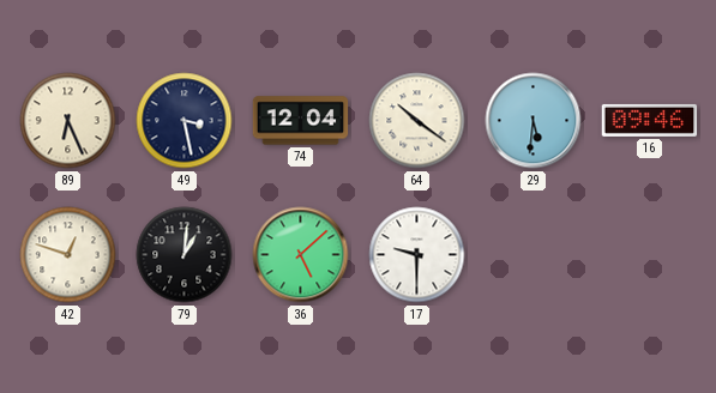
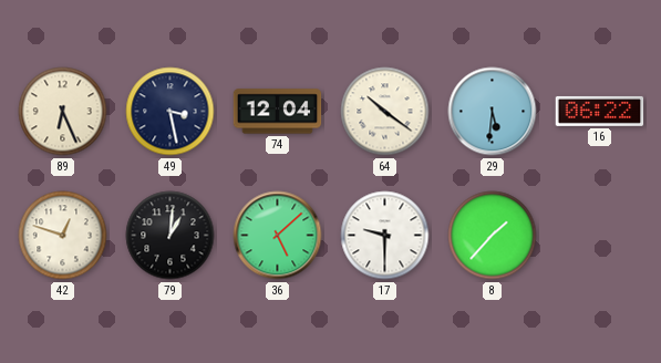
16: 09:46 -> 06:22
8: none -> 1:37
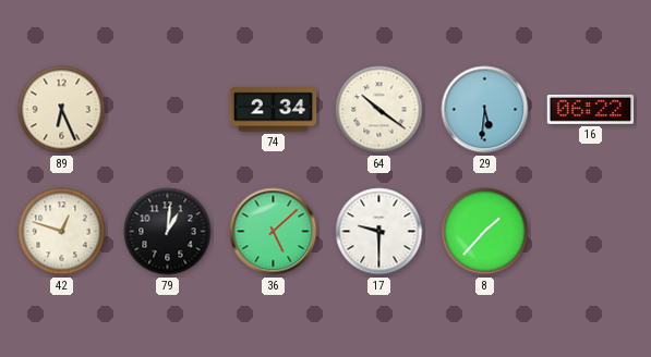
49: 3:28 -> none
74: 12:04 -> 2:34
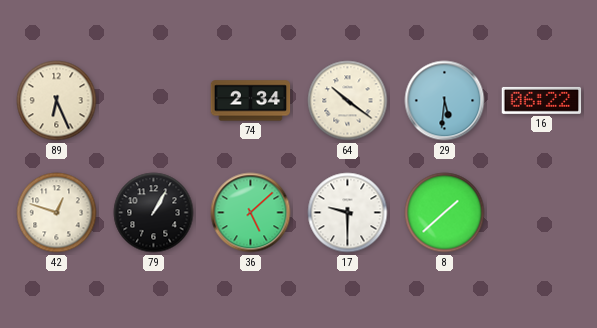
79: 1:01 -> 1:05
8: 1:37 -> 1:38
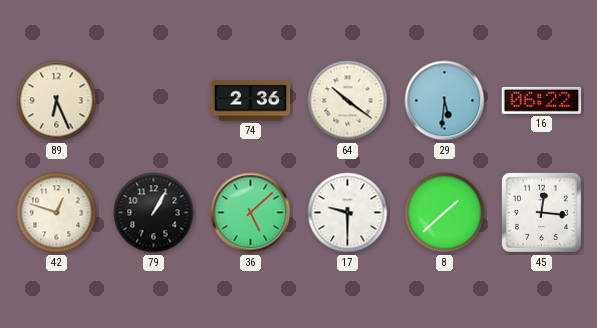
74: 2:34 -> 2:36
45: none -> 12:16
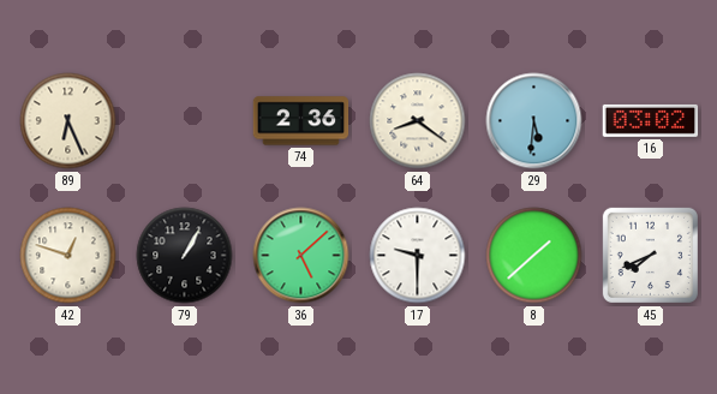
64: 10:21 -> 8:21
16: 06:22 -> 03:02
45: 12:16 -> 7:41
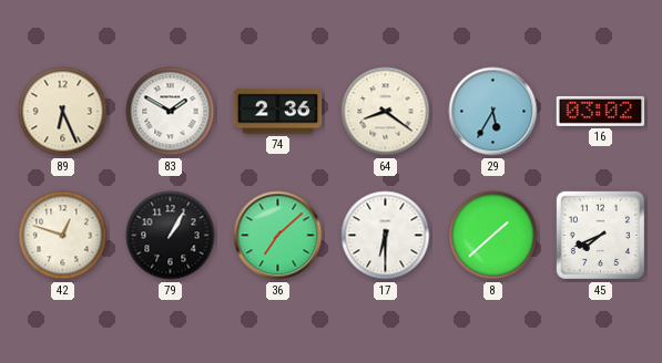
83: none -> 1:50
29: 5:31 -> 5:35
36: 5:08 -> 7:08
17: 9:30 -> 6:30
